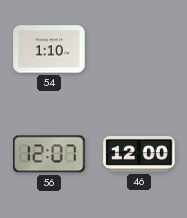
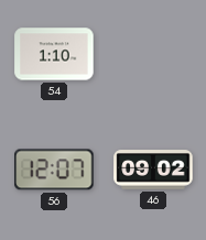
46: 12:00 -> 09:02
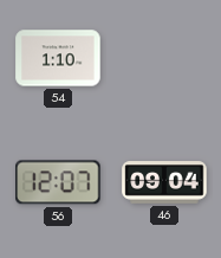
46: 09:02 -> 09:04
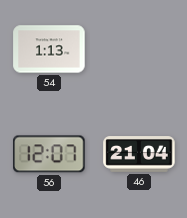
54: 1:10 -> 1:13
46: 09:04 -> 21:04
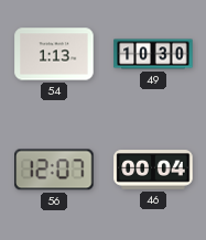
49: none -> 10:30
46: 21:04 -> 00:04
